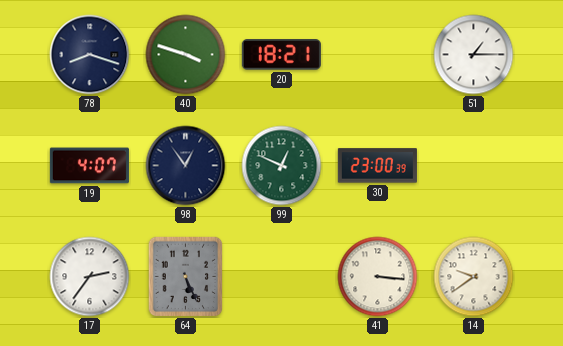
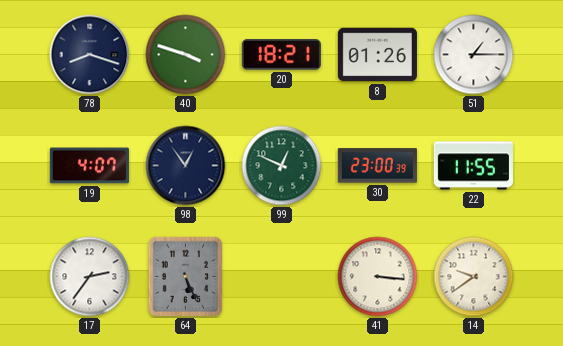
8: none -> 01:26
22: none -> 11:55
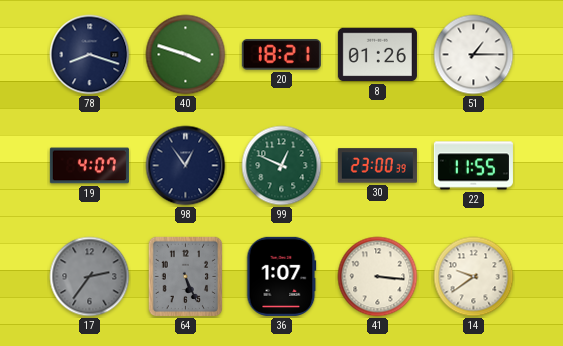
17 dial: white -> grey
36: none -> 1:07
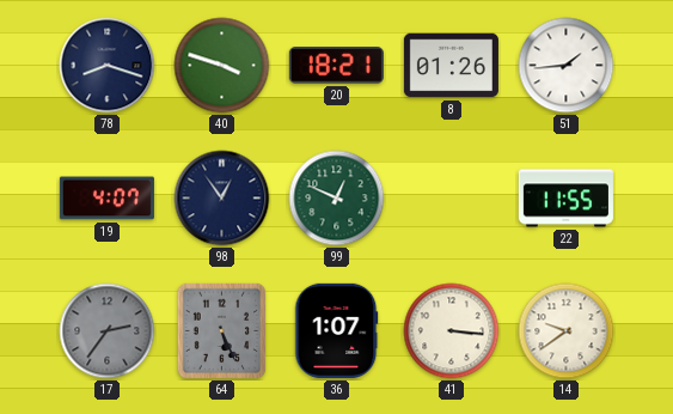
51: 1:15 -> 1:44
30: 23:00 -> none
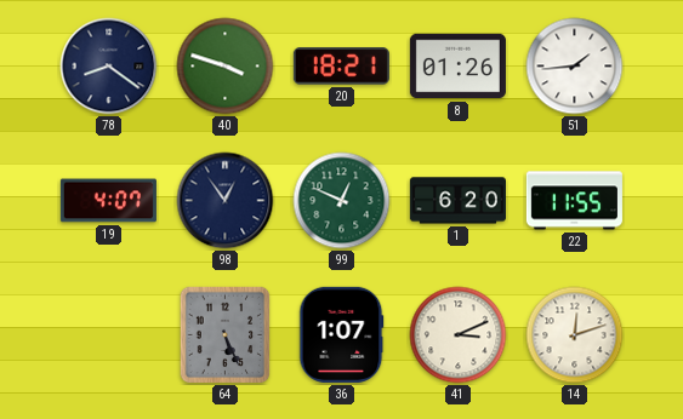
78: 8:18 -> 8:21
1: none -> 6:20
17: 2:36 -> none
41: 3:16 -> 3:11
14: 9:39 -> 12:12
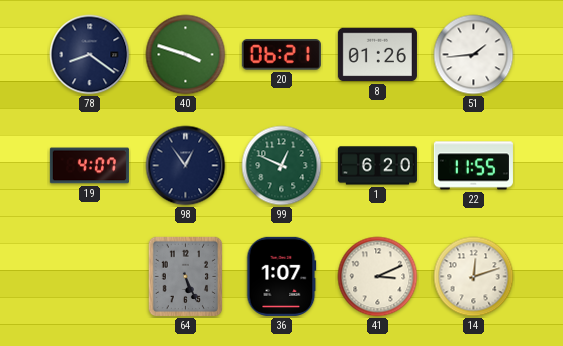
20: 18:21 -> 06:21
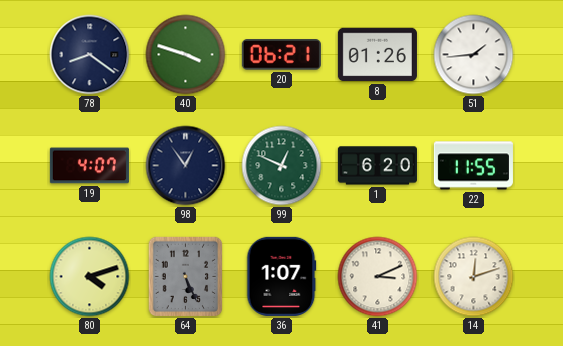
80: none -> 4:12
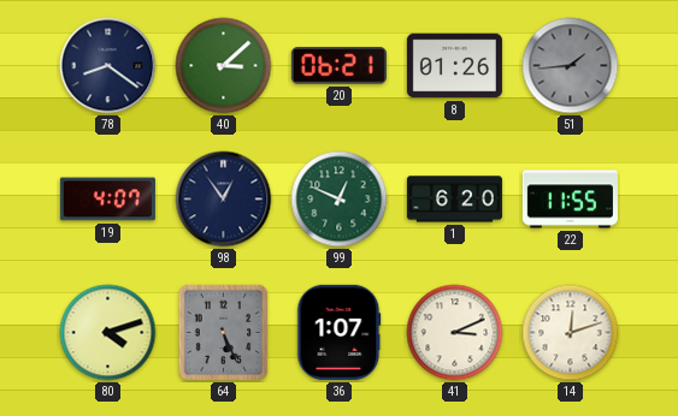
40: 3:48 -> 3:08
51 dial: white -> grey
